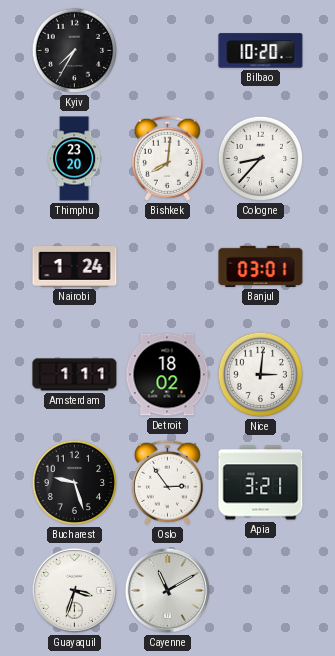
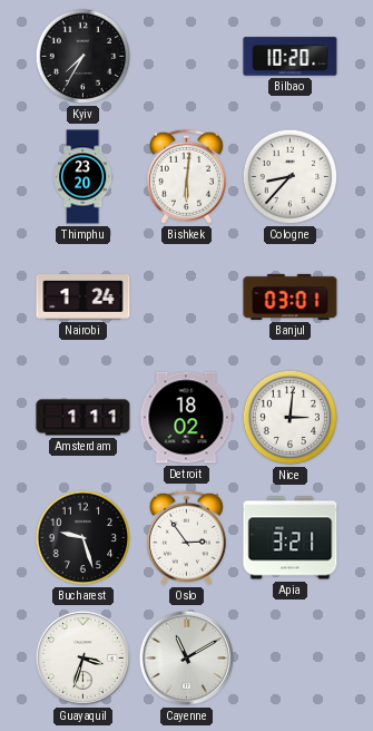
Bishkek: 8:01 -> 6:01
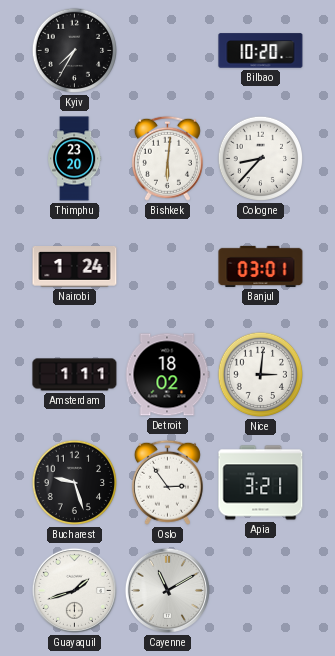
Guayaquil: 3:33 -> 1:42
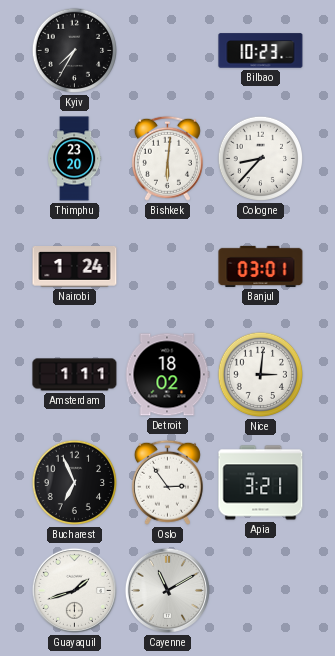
Bilbao: 10:20 -> 10:23
Bucharest: 9:27 -> 6:56
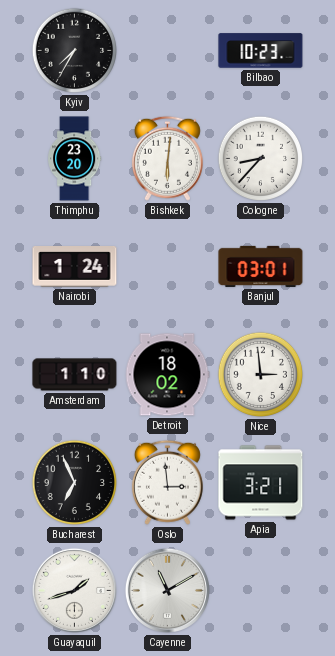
Amsterdam: 1:11 -> 1:10
Nice: 3:01 -> 2:59
Oslo: 2:54 -> 2:59
